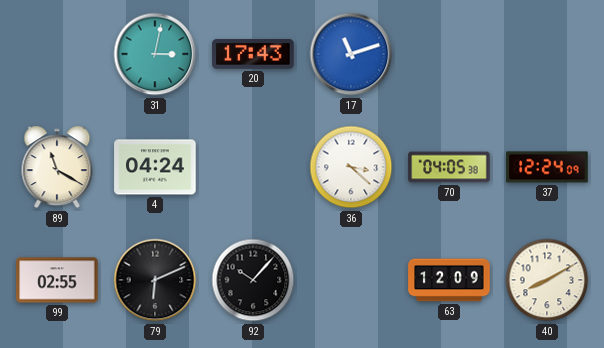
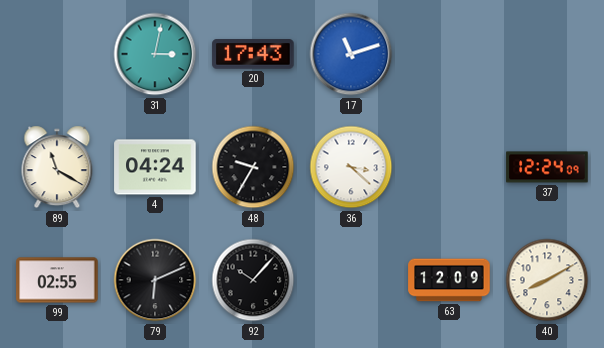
48: none -> 9:35
70: 04:05 -> none
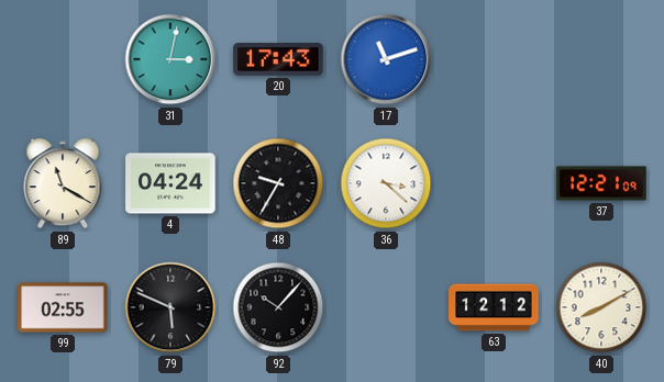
37: 12:24 -> 12:21
79: 6:11 -> 5:49
63: 12:09 -> 12:12
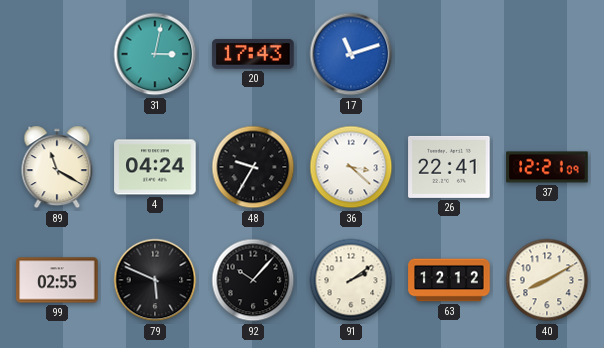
26: none -> 22:41
91: none -> 2:09
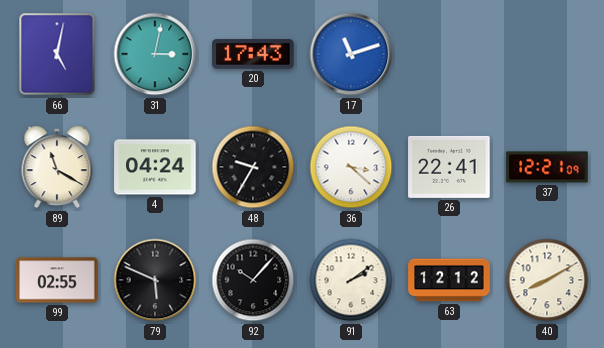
66: none -> 5:02
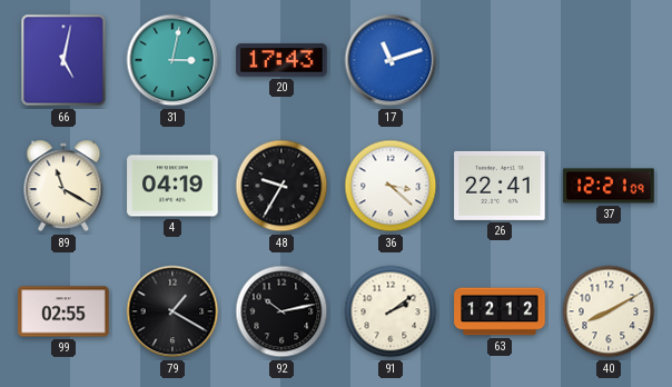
4: 04:24 -> 04:19
79: 5:49 -> 1:20
92: 10:07 -> 10:13
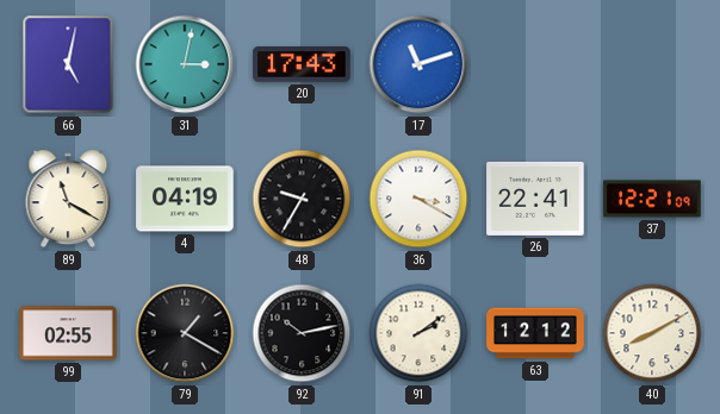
36: 3:22 -> 3:20
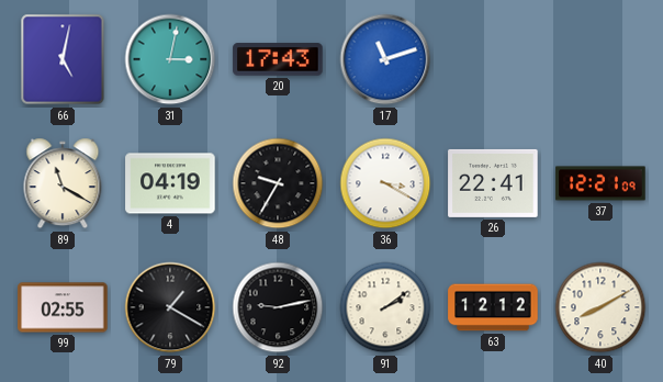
92: 10:13 -> 9:13
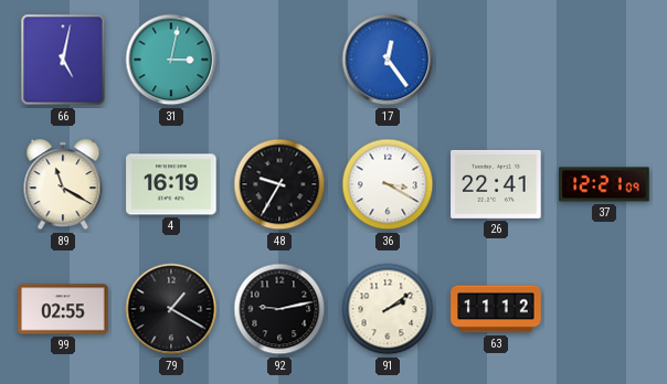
20: 17:43 -> none
17: 11:12 -> 12:24
4: 04:19 -> 16:19
63: 12:12 -> 11:12
40: 8:10 -> none
